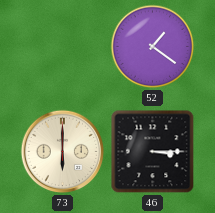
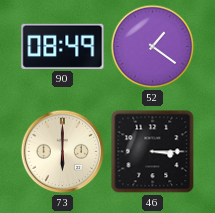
90: none -> 08:49
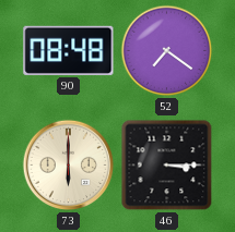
90: 08:49 -> 08:48
52: 1:21 -> 7:21
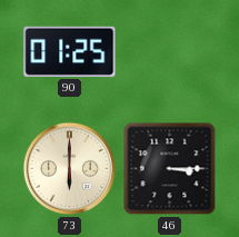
90: 08:48 -> 01:25
52: 7:21 -> none
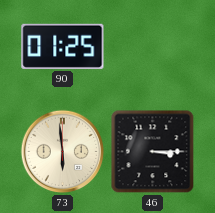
73: 6:00 -> 5:59
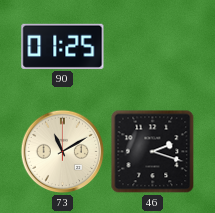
73: 5:59 -> 11:10
46: 3:15 -> 2:18
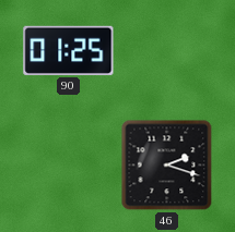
73: 11:10 -> none
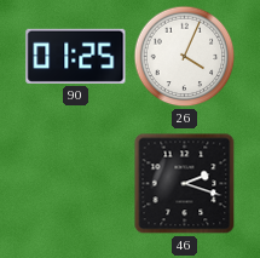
26: none -> 4:04
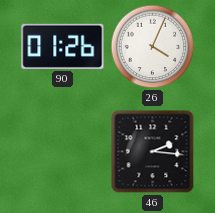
90: 01:25 -> 01:26
46: 2:18 -> 2:16
